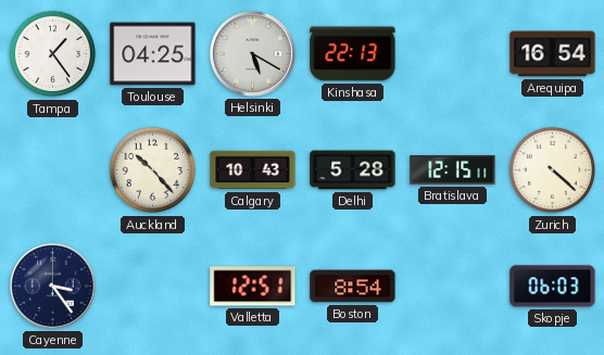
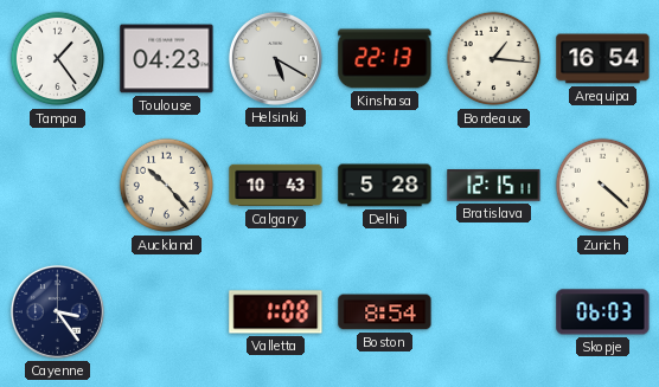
Toulouse: 04:25 -> 04:23
Bordeaux: none -> 1:16
Valletta: 12:51 -> 1:08
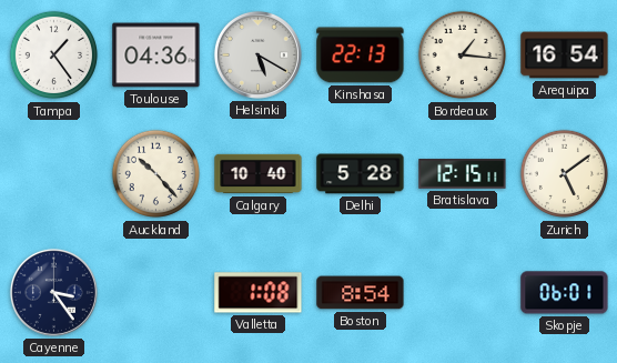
Toulouse: 04:23 -> 04:36
Calgary: 10:43 -> 10:40
Zurich: 4:22 -> 5:09
Skopje: 06:03 -> 06:01
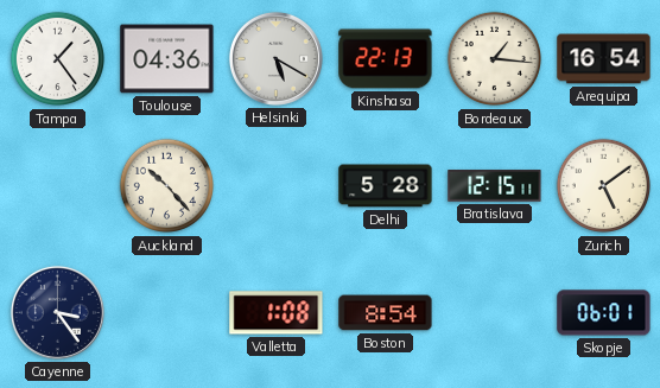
Calgary: 10:40 -> none
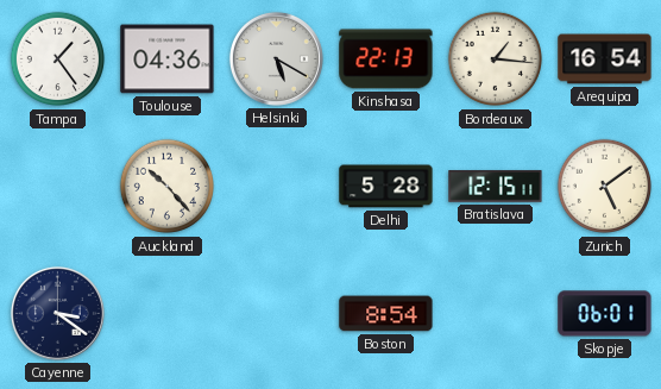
Cayenne: 3:24 -> 3:21
Valletta: 1:08 -> none
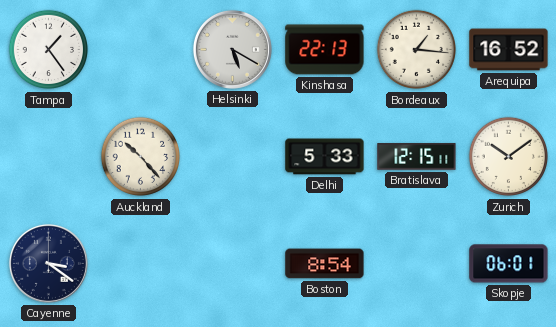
Toulouse: 04:36 -> none
Arequipa: 16:54 -> 16:52
Delhi: 5:28 -> 5:33
Zurich: 5:09 -> 10:09
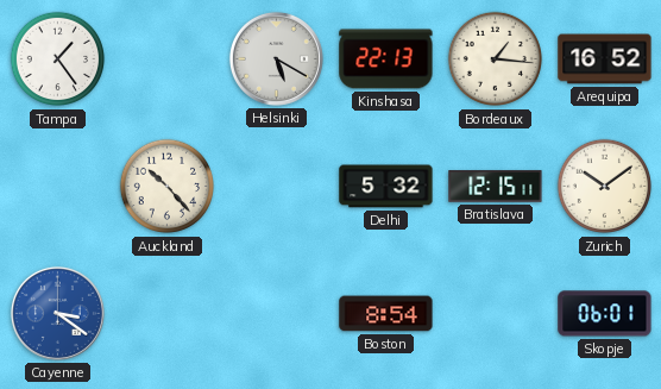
Delhi: 5:33 -> 5:32
Cayenne dial: navy -> blue
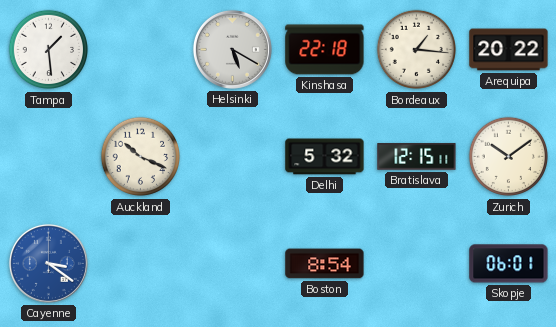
Tampa: 1:24 -> 1:29
Kinshasa: 22:13 -> 22:18
Arequipa: 16:52 -> 20:22
Auckland: 10:23 -> 10:19
